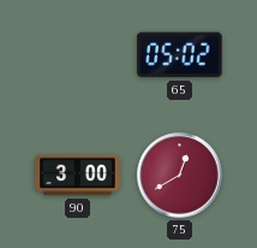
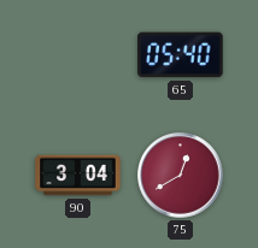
65: 05:02 -> 05:40
90: 3:00 -> 3:04
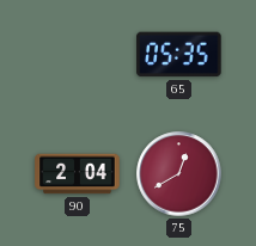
65: 05:40 -> 05:35
90: 3:04 -> 2:04
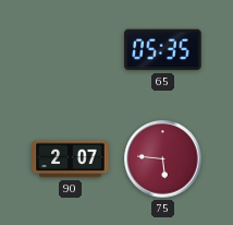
90: 2:04 -> 2:07
75: 12:40 -> 5:46
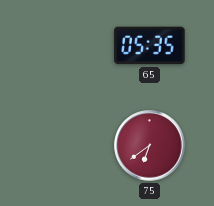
90: 2:07 -> none
75: 5:46 -> 6:39
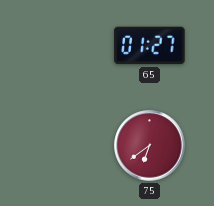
65: 05:35 -> 01:27
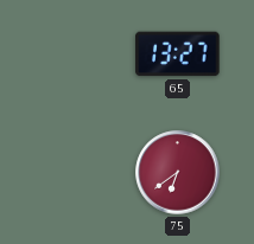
65: 01:27 -> 13:27
